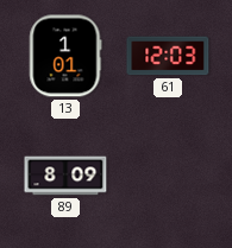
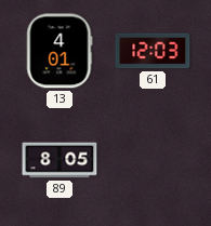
13: 1:01 -> 4:01
89: 8:09 -> 8:05
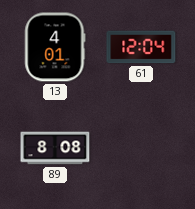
61: 12:03 -> 12:04
89: 8:05 -> 8:08
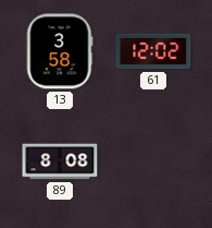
13: 4:01 -> 3:58
61: 12:04 -> 12:02
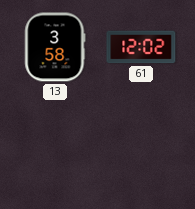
89: 8:08 -> none
